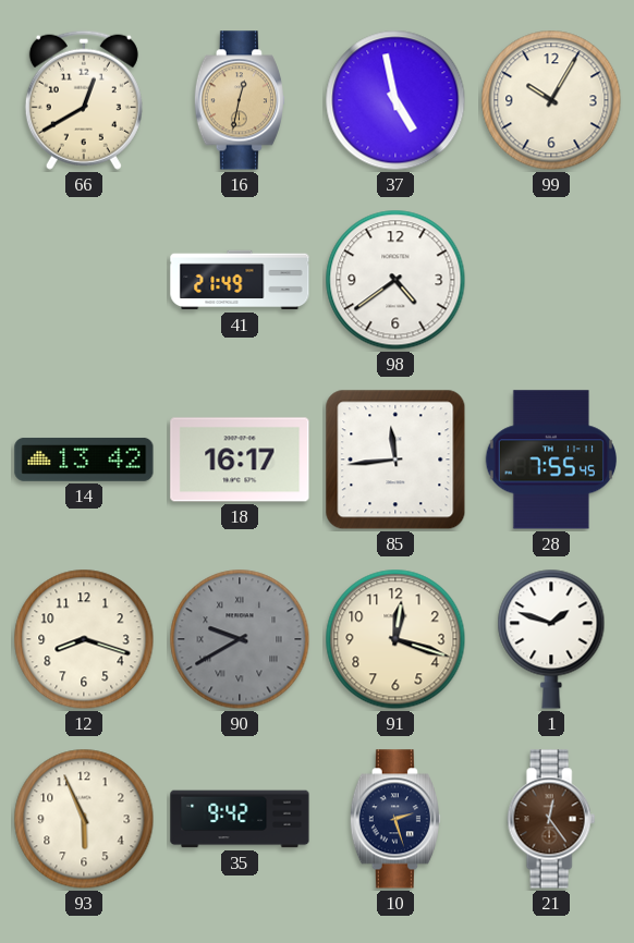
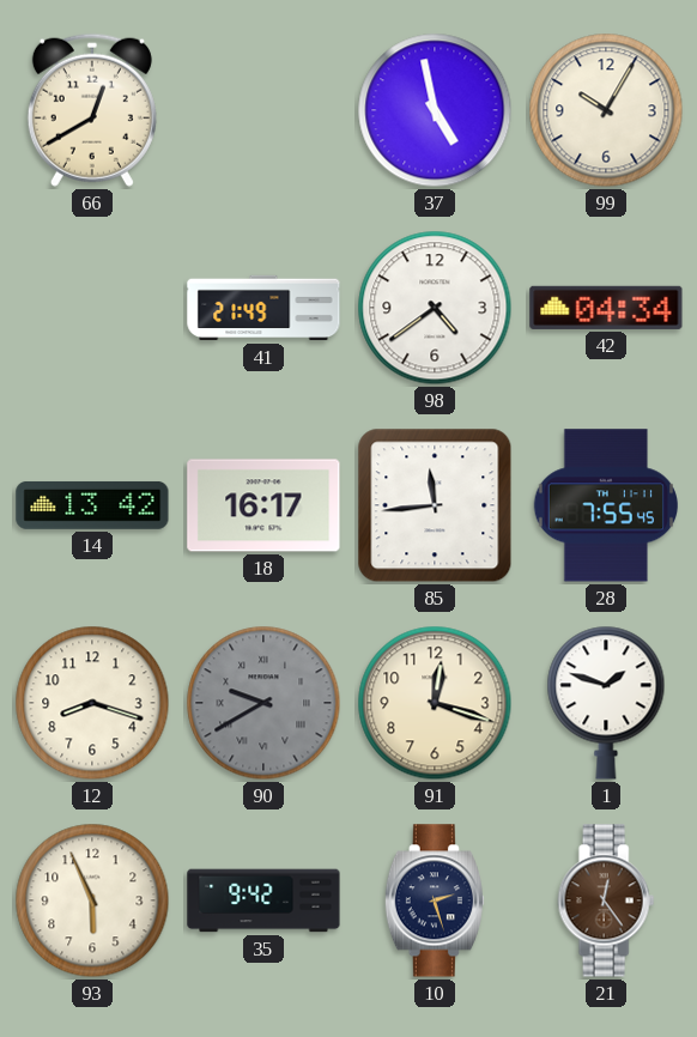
16: 12:32 -> none
42: none -> 04:34
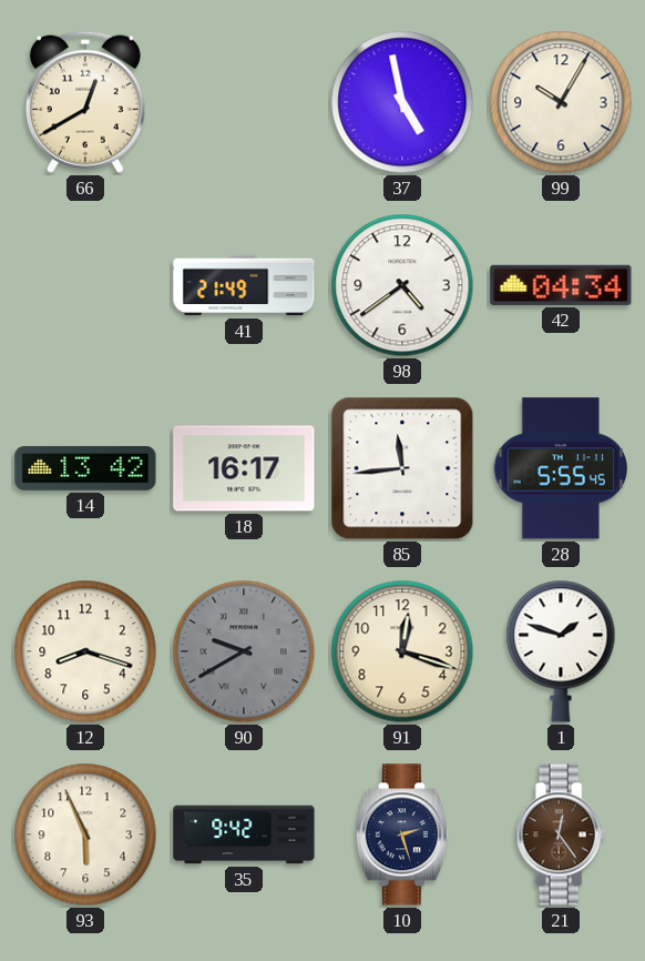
28: 7:55 -> 5:55
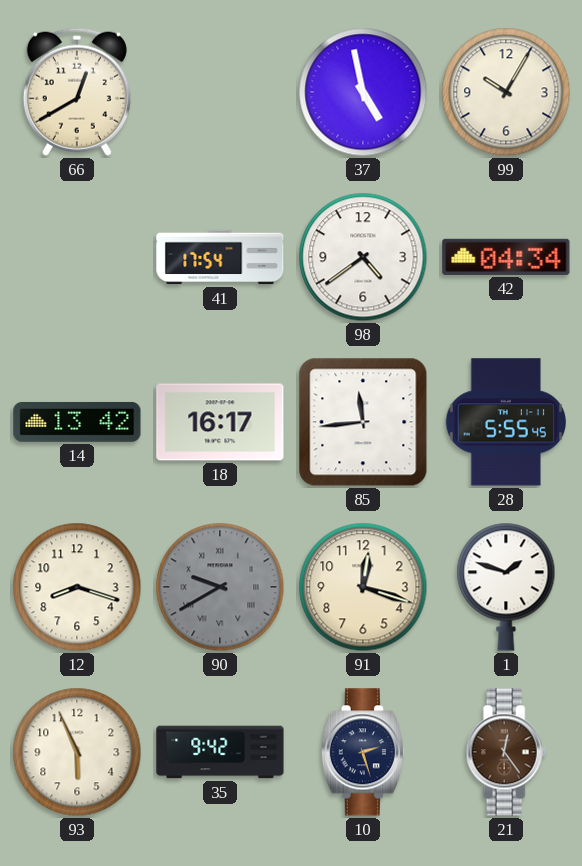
41: 21:49 -> 17:54
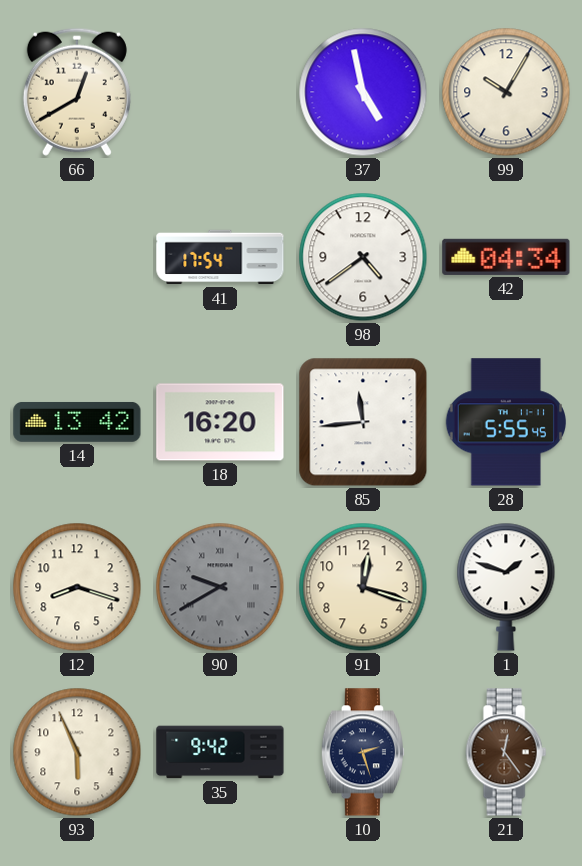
18: 16:17 -> 16:20
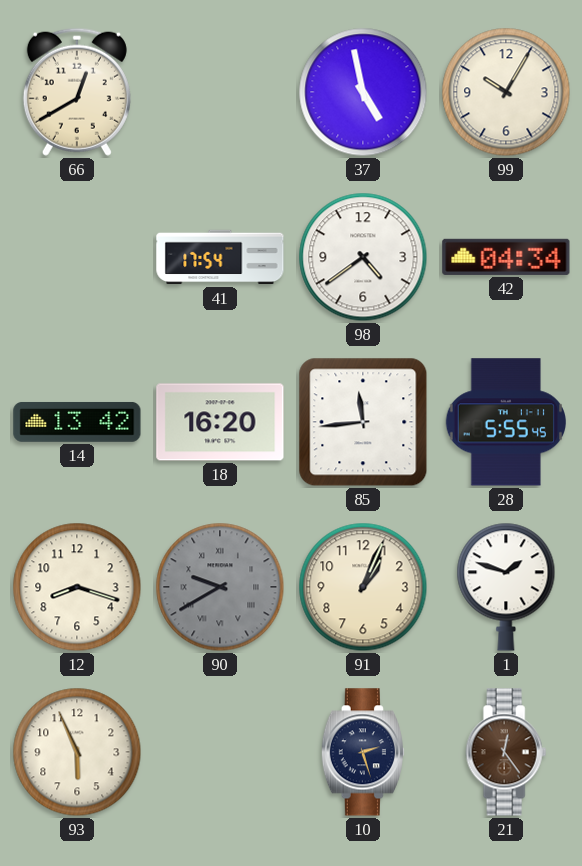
91: 12:18 -> 1:04
35: 9:42 -> none
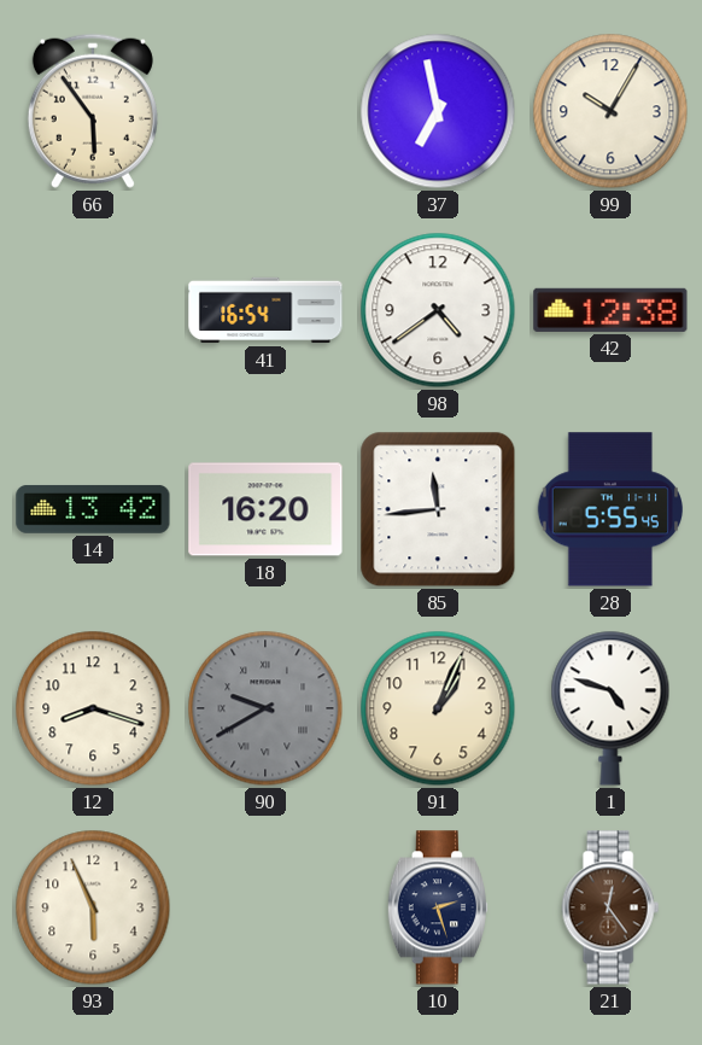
66: 12:40 -> 5:54
37: 4:58 -> 6:58
41: 17:54 -> 16:54
42: 04:34 -> 12:38
1: 1:48 -> 4:48
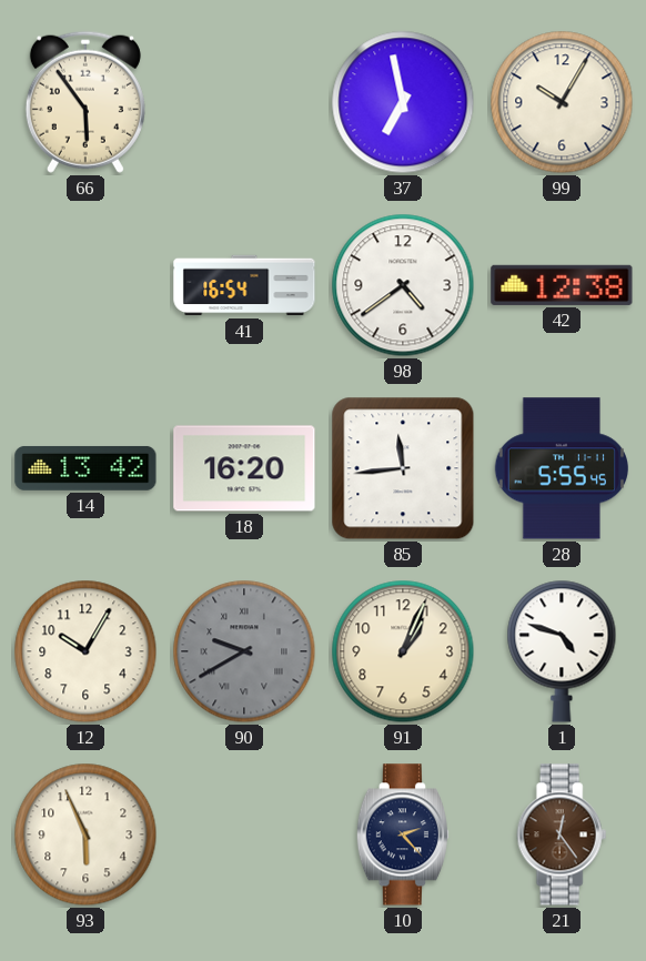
12: 8:18 -> 10:05
10: 2:27 -> 2:23
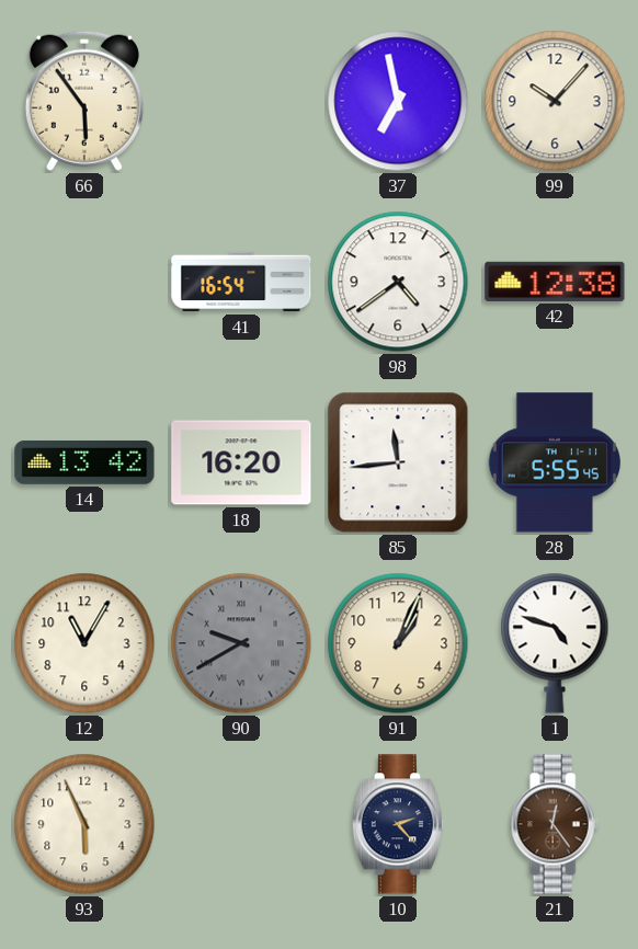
99: 10:05 -> 10:07
12: 10:05 -> 11:05
